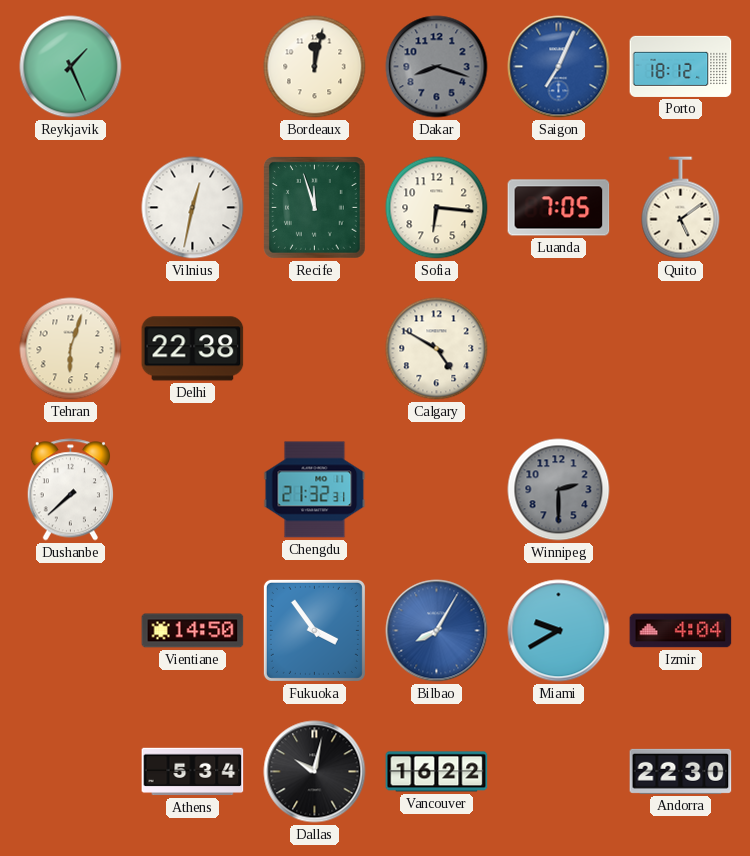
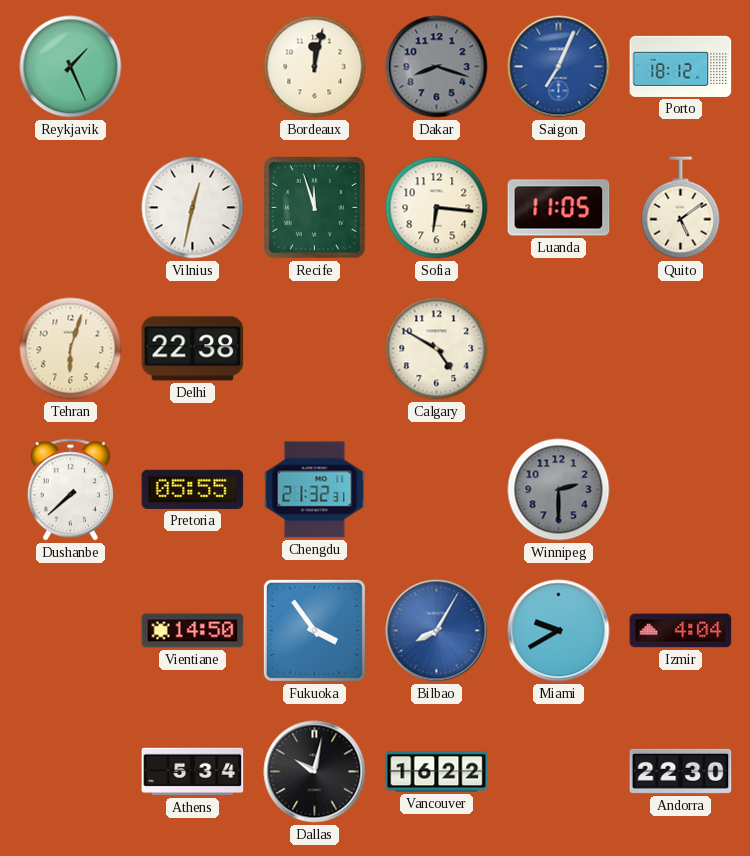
Luanda: 7:05 -> 11:05
Pretoria: none -> 05:55
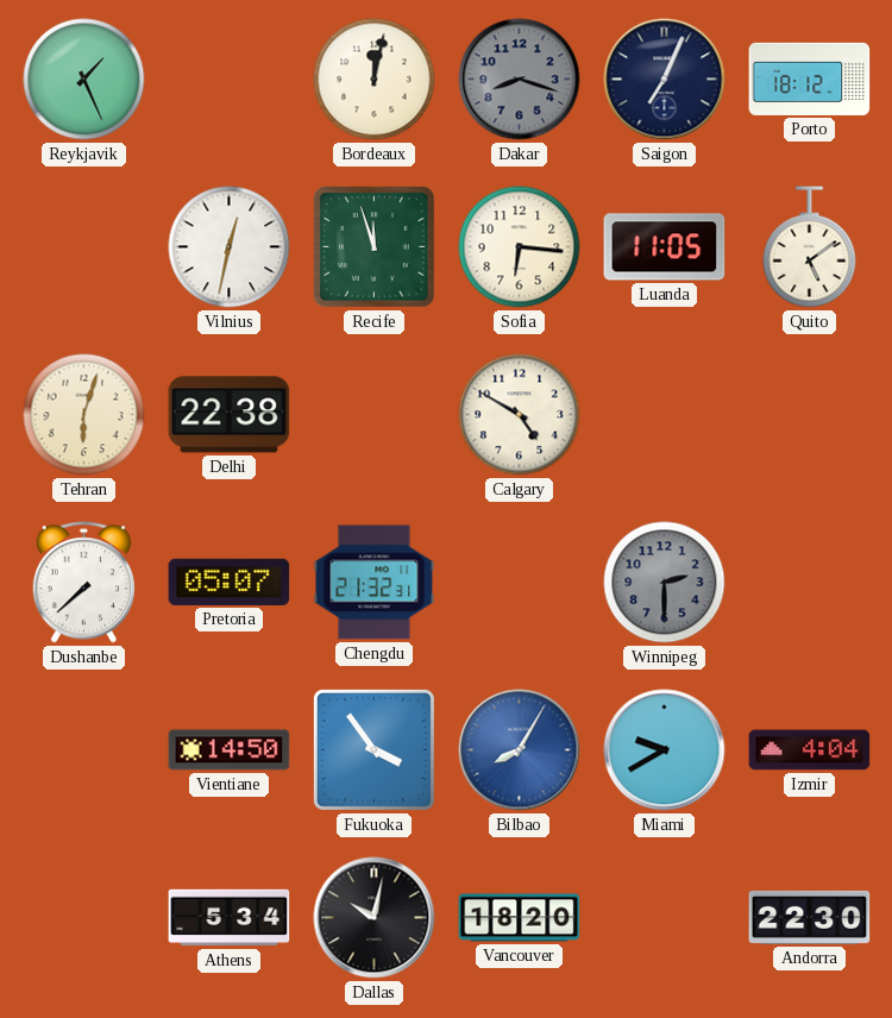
Saigon dial: blue -> navy
Pretoria: 05:55 -> 05:07
Vancouver: 16:22 -> 18:20
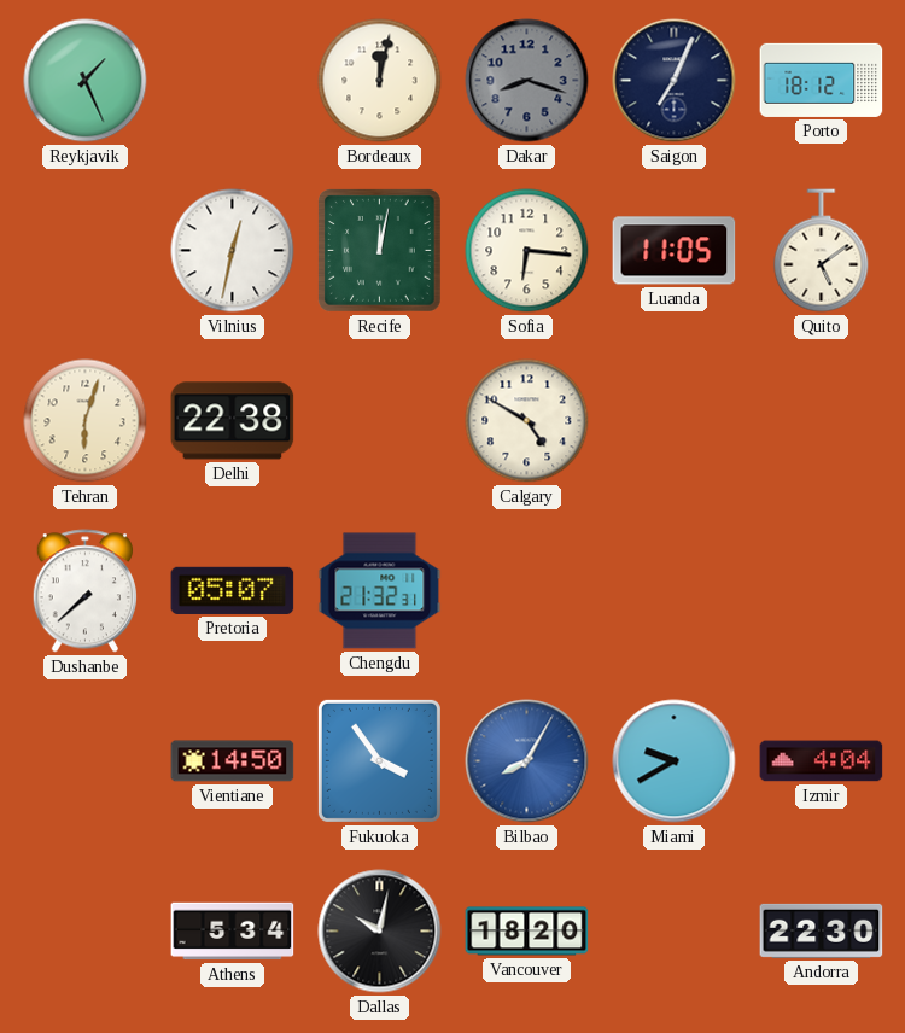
Recife: 11:57 -> 12:02
Winnipeg: 2:30 -> none
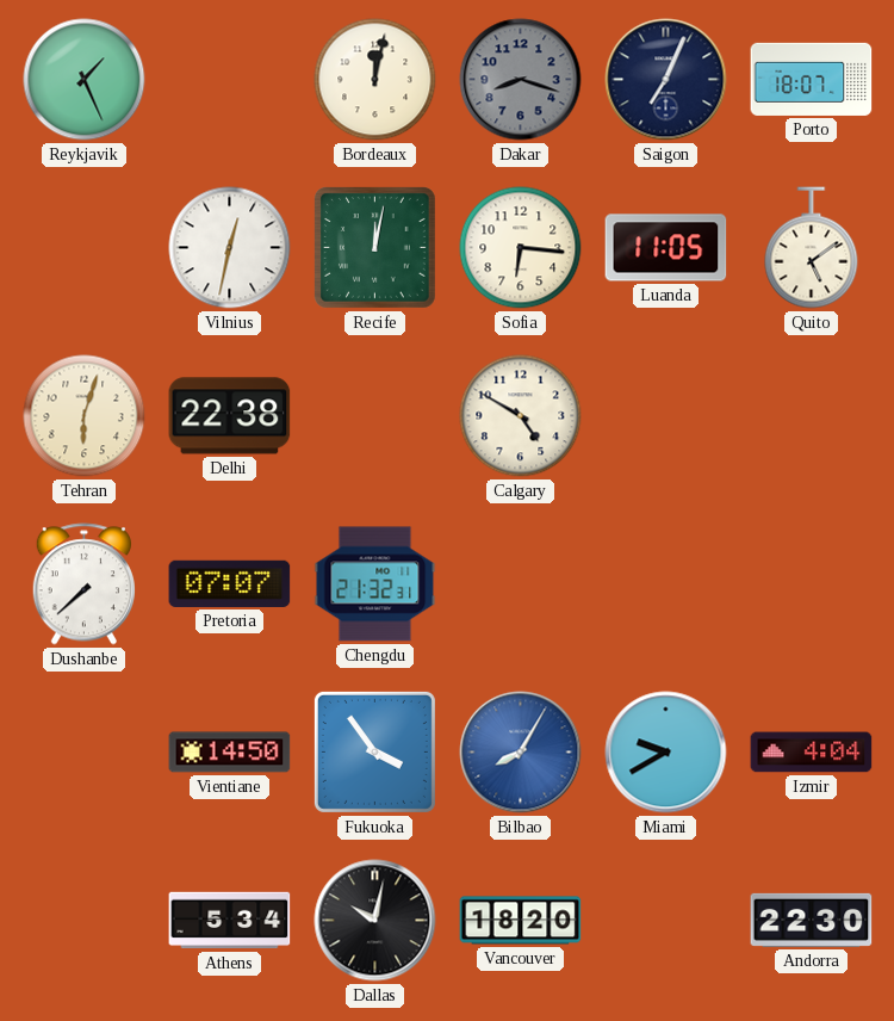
Porto: 18:12 -> 18:07
Pretoria: 05:07 -> 07:07
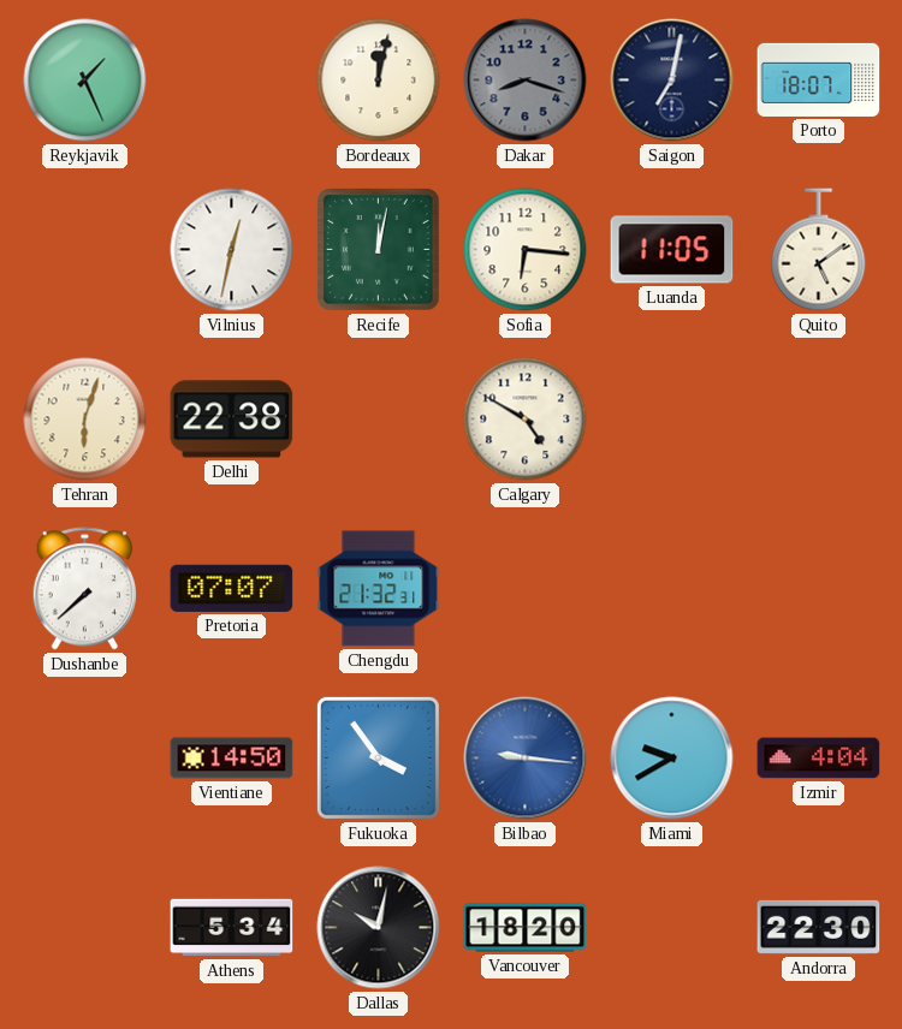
Saigon: 7:04 -> 7:02
Bilbao: 8:05 -> 9:16
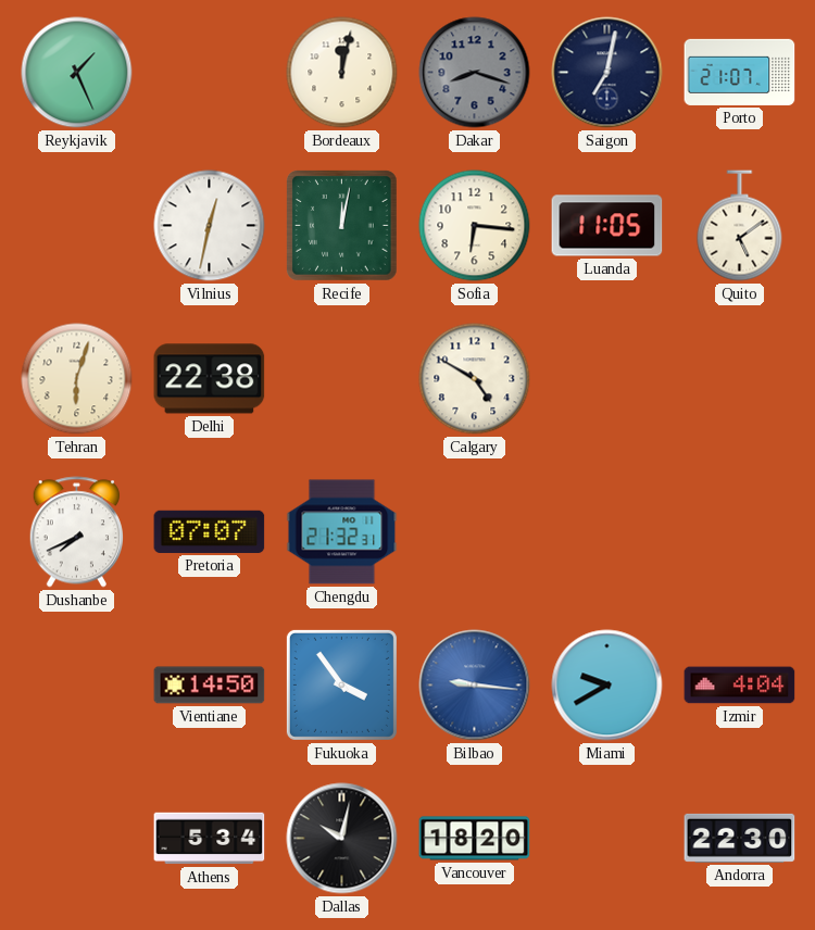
Porto: 18:07 -> 21:07
Dushanbe: 7:38 -> 7:41
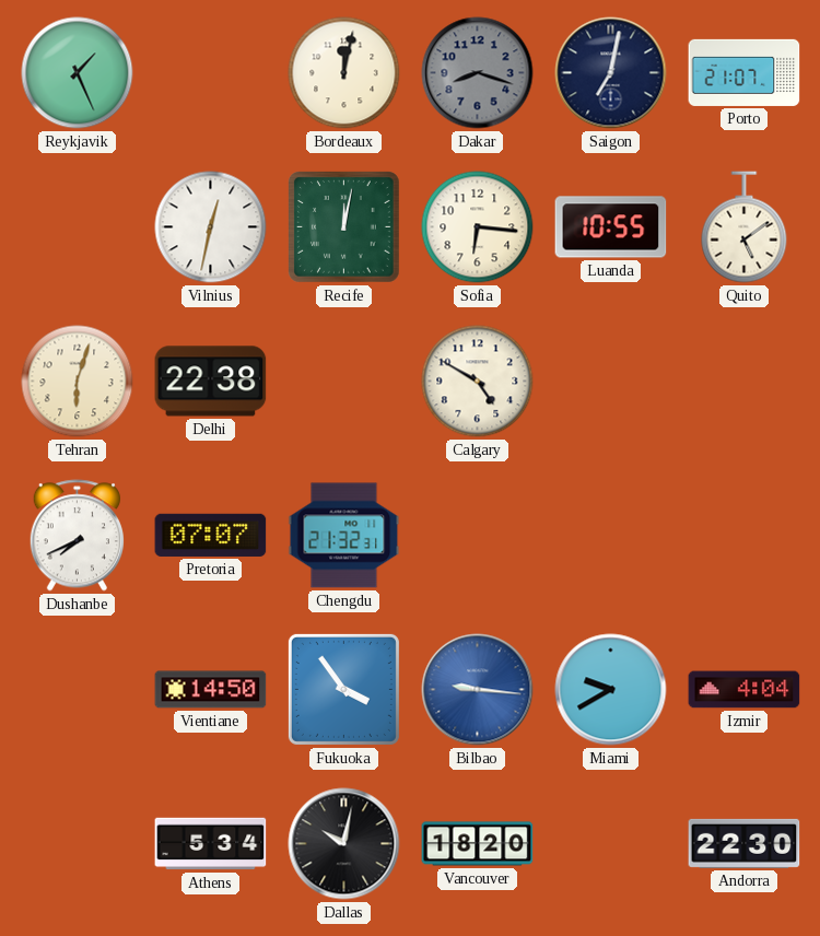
Luanda: 11:05 -> 10:55
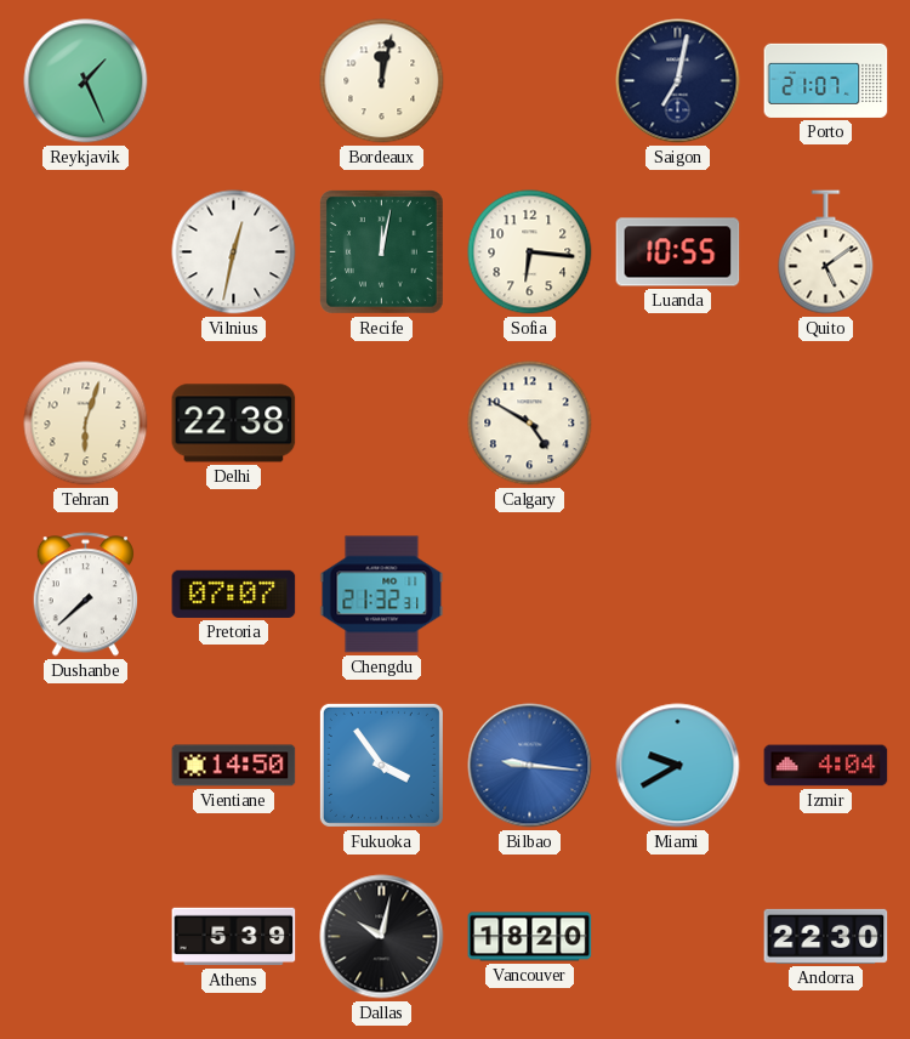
Dakar: 8:18 -> none
Dushanbe: 7:41 -> 7:38
Athens: 5:34 -> 5:39
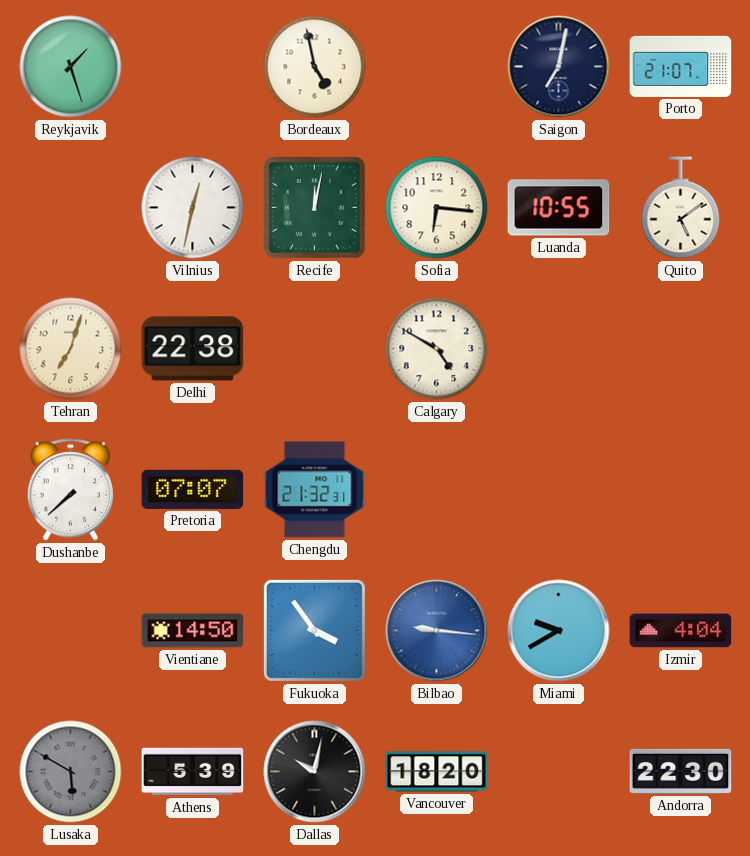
Reykjavik: 1:26 -> 1:27
Bordeaux: 12:02 -> 4:58
Tehran: 6:03 -> 7:03
Lusaka: none -> 5:50
